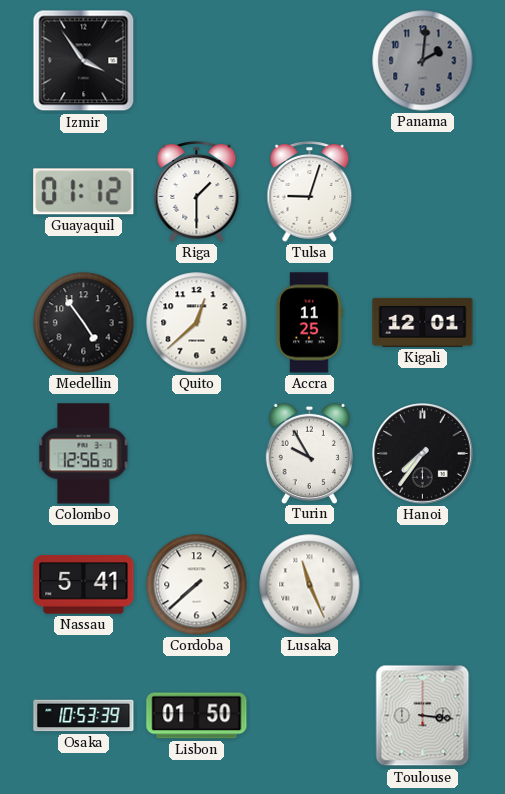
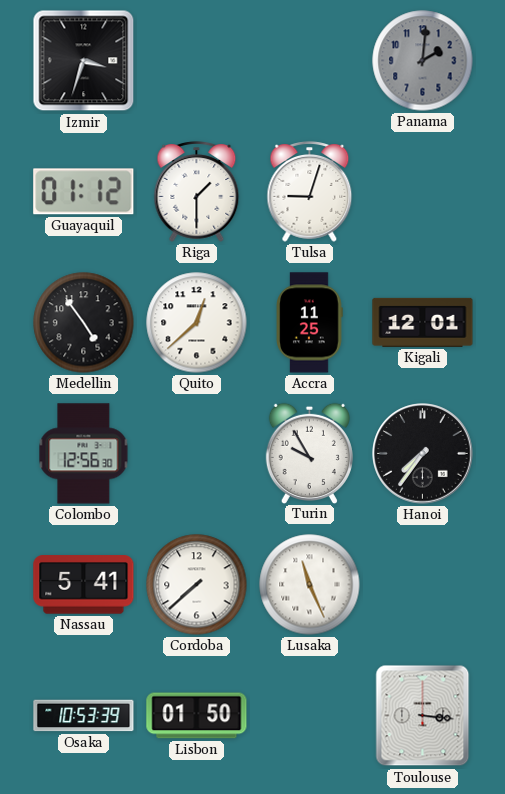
Izmir: 3:54 -> 3:33
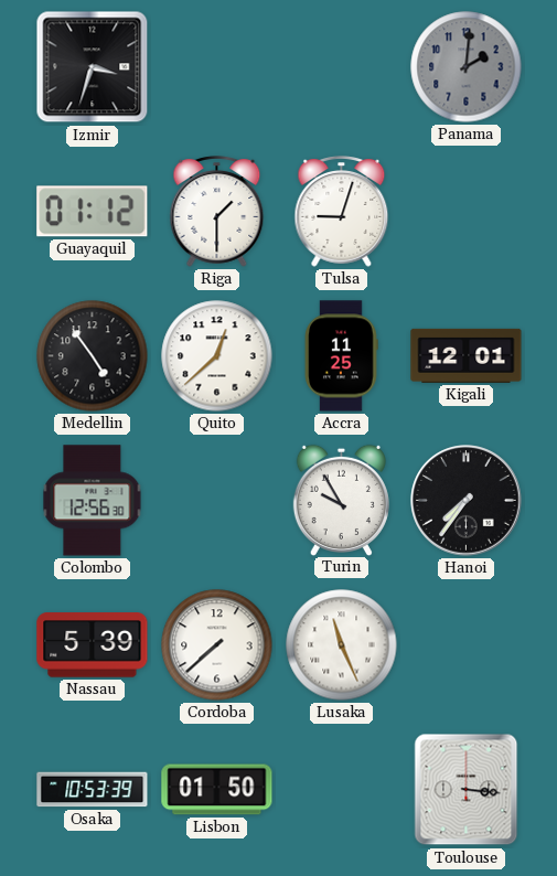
Nassau: 5:41 -> 5:39
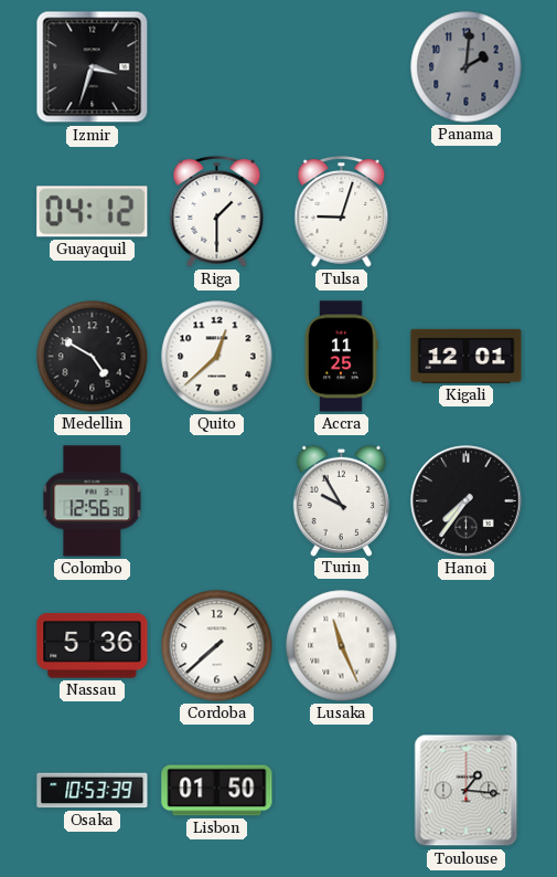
Guayaquil: 01:12 -> 04:12
Medellin: 4:54 -> 4:50
Nassau: 5:39 -> 5:36
Toulouse: 3:16 -> 1:16
